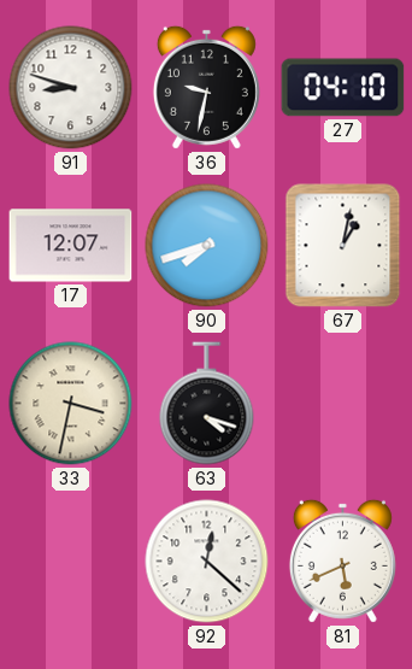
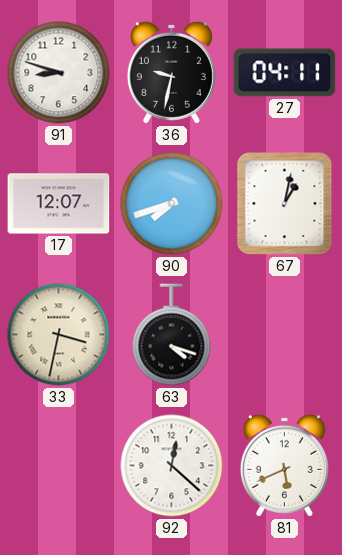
27: 04:10 -> 04:11
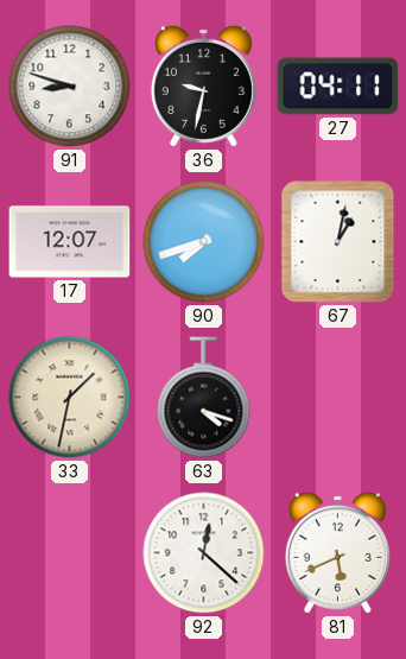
33: 3:32 -> 1:32
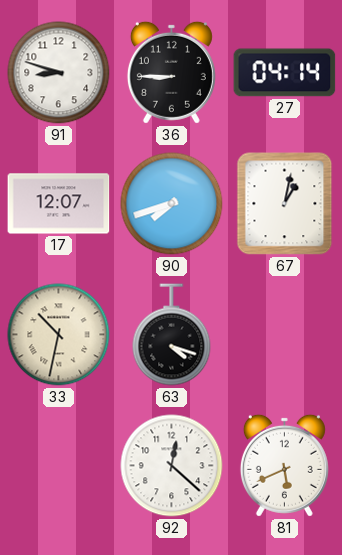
36: 9:32 -> 8:45
27: 04:11 -> 04:14
33: 1:32 -> 10:32
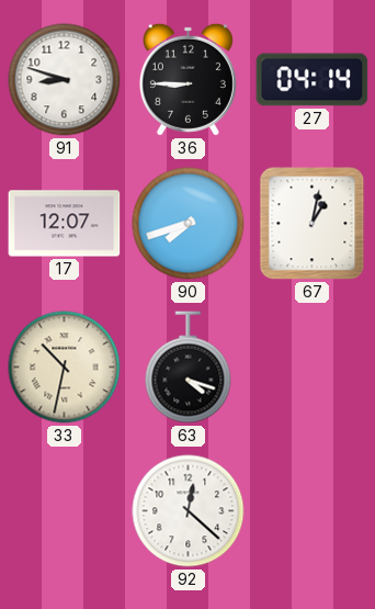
81: 5:41 -> none
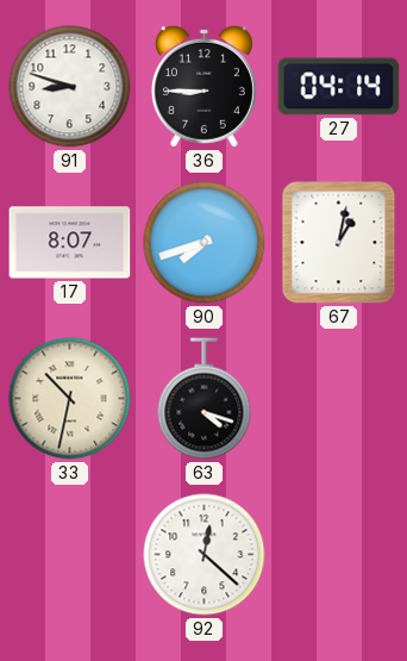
17: 12:07 -> 8:07
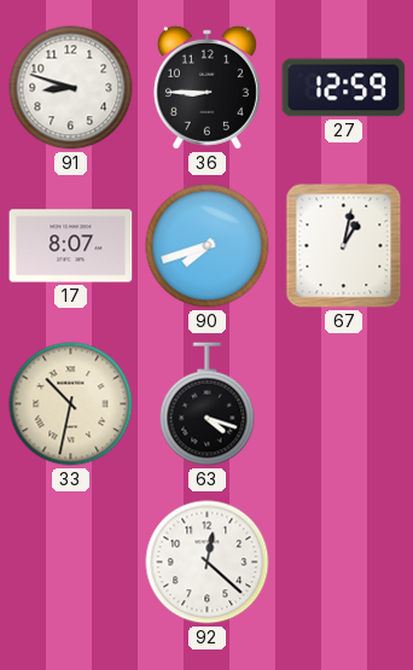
27: 04:14 -> 12:59
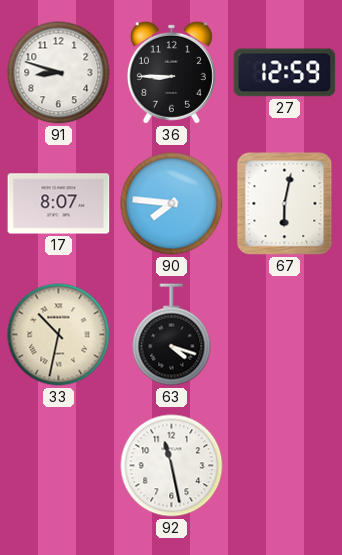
90: 7:42 -> 7:46
67: 1:02 -> 6:02
92: 12:22 -> 11:28
